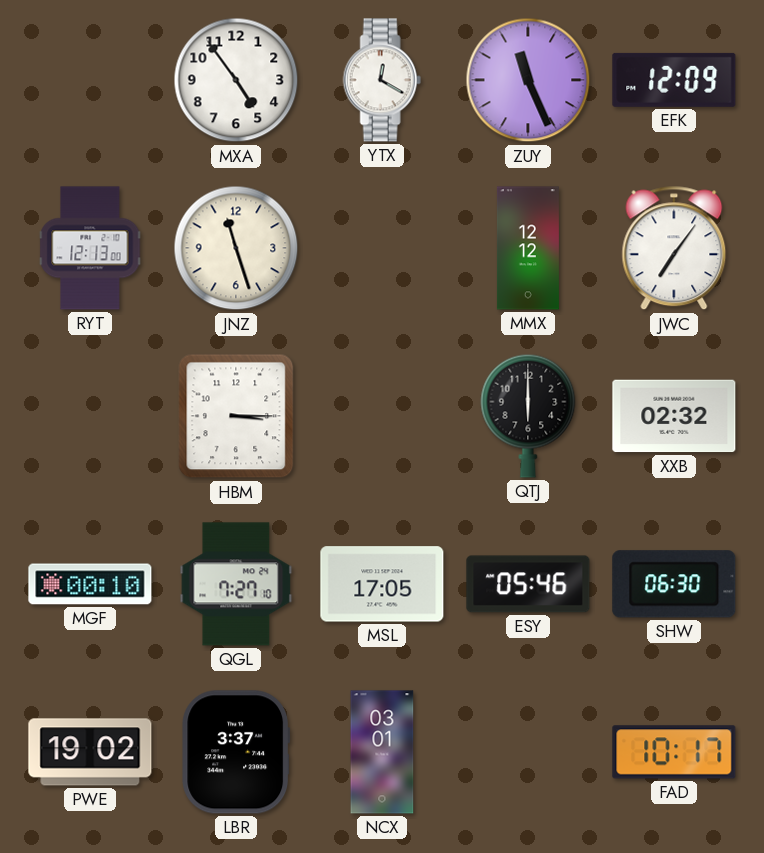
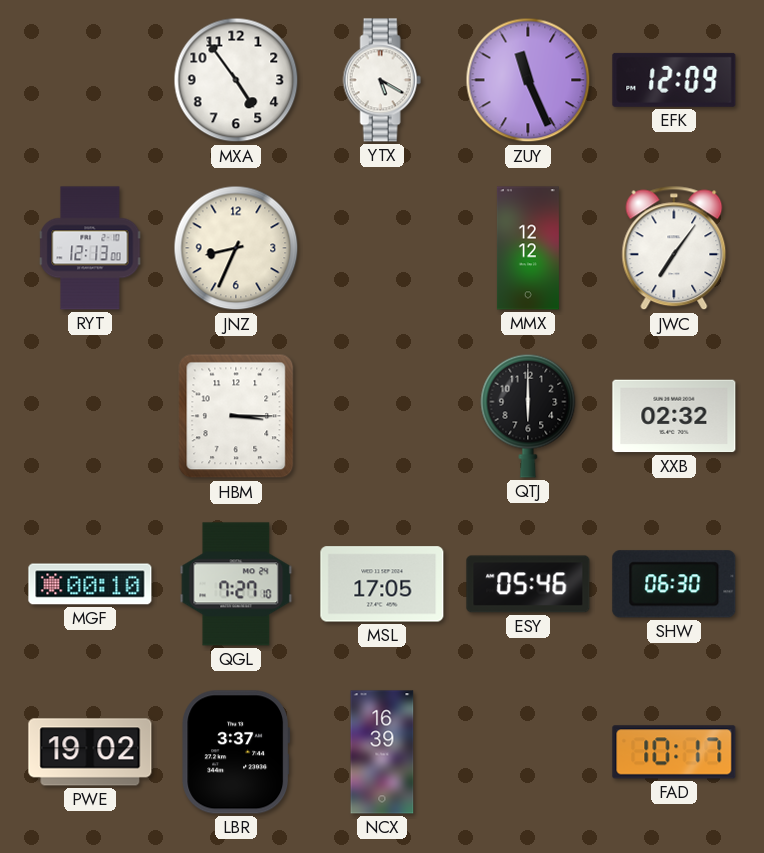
YTX: 12:20 -> 5:20
JNZ: 11:27 -> 8:34
NCX: 03:01 -> 16:39
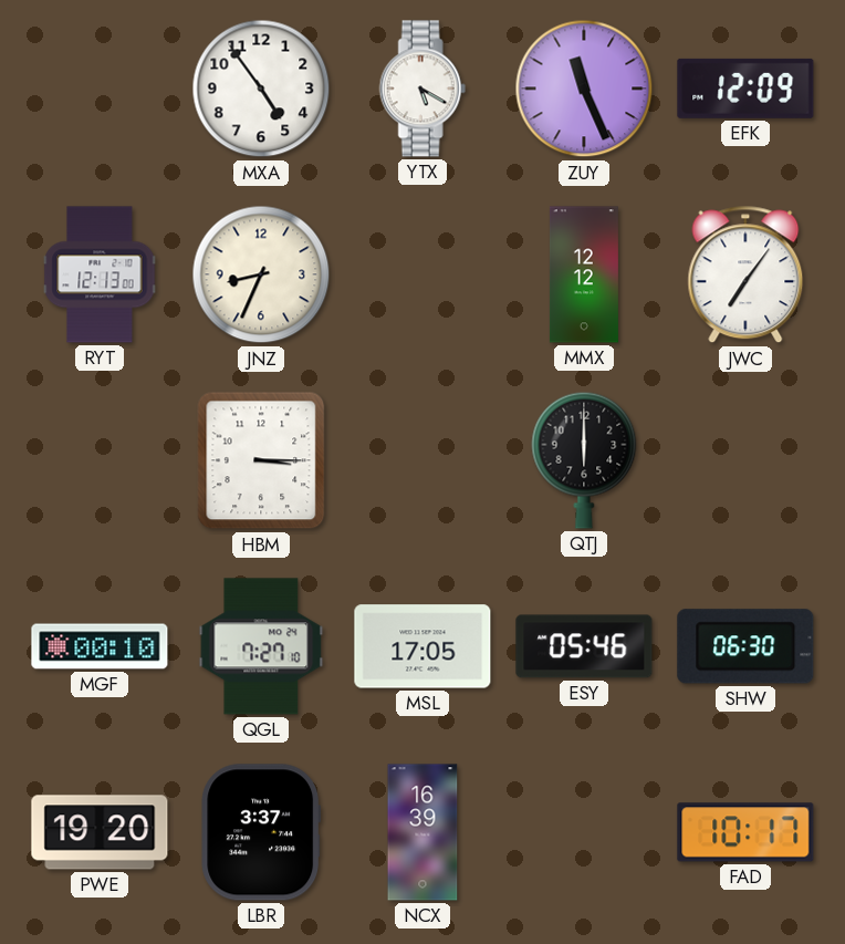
XXB: 02:32 -> none
PWE: 19:02 -> 19:20
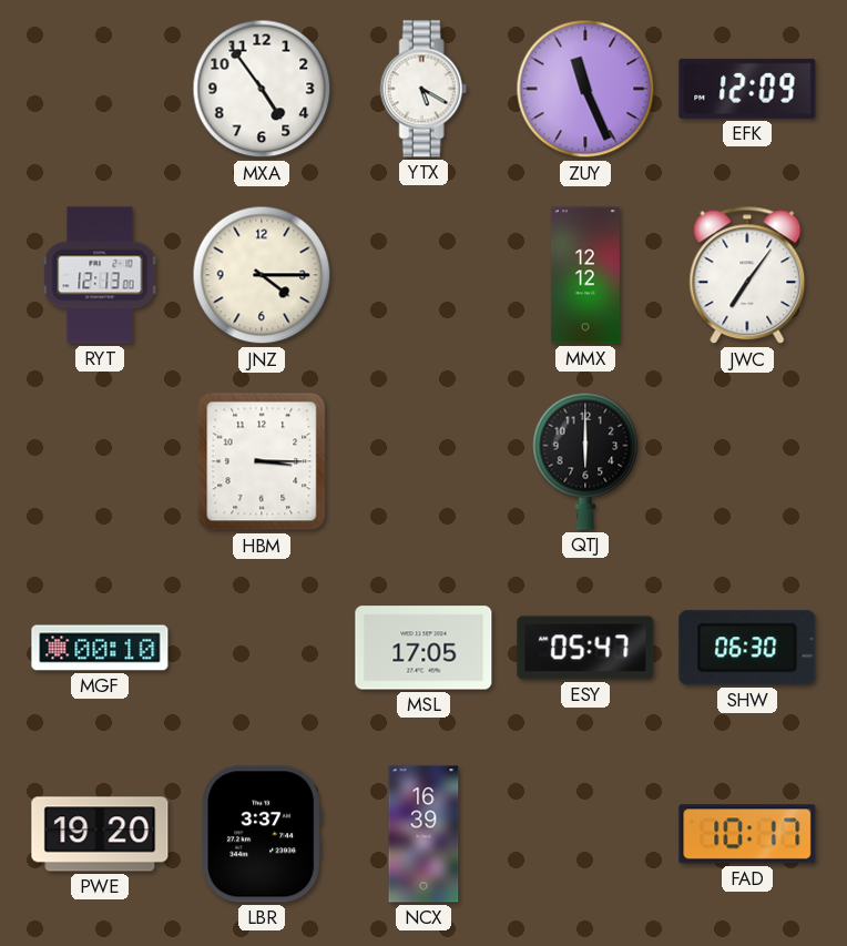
JNZ: 8:34 -> 4:15
QGL: 7:27 -> none
ESY: 05:46 -> 05:47
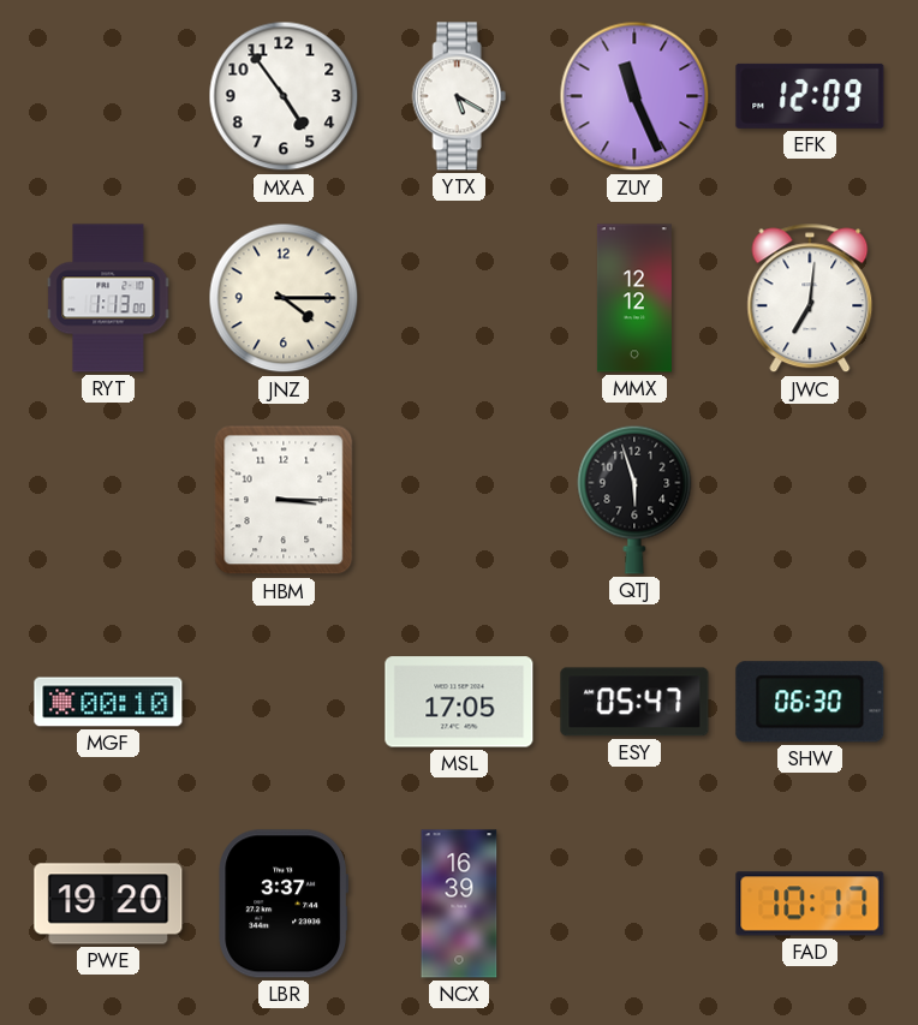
RYT: 12:13 -> 1:13
JWC: 7:06 -> 7:01
QTJ: 6:00 -> 5:57
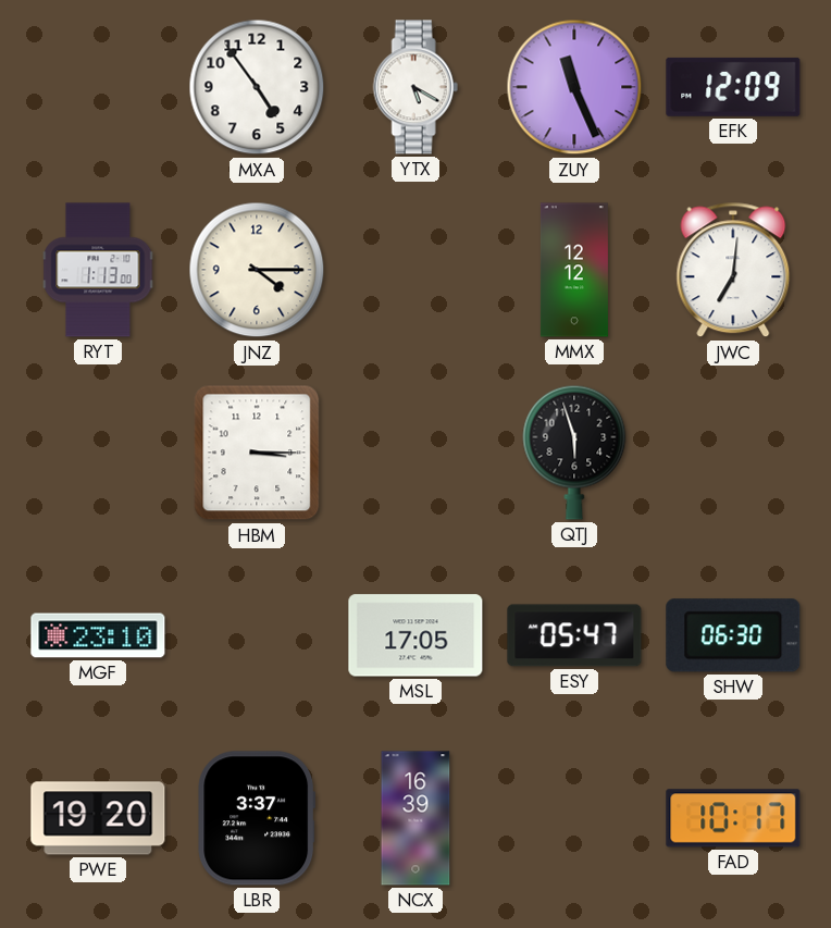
MGF: 00:10 -> 23:10
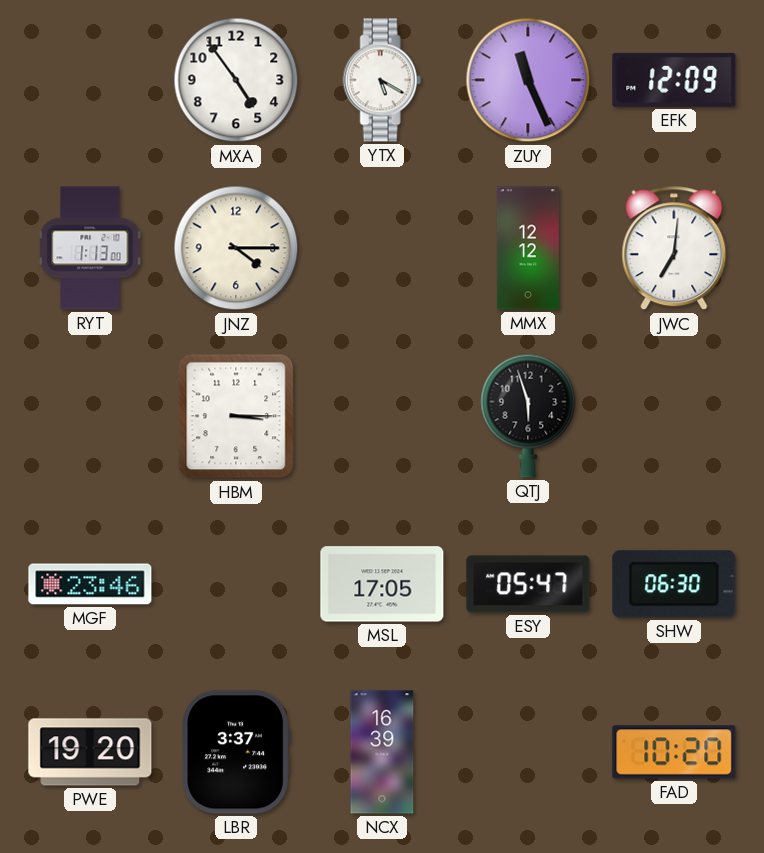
MGF: 23:10 -> 23:46
FAD: 10:17 -> 10:20
